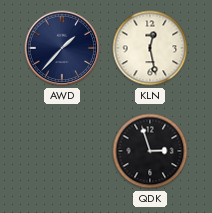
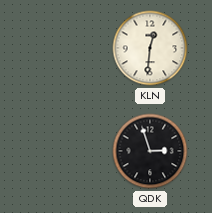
AWD: 1:37 -> none
KLN: 12:28 -> 12:31
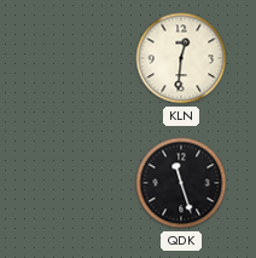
QDK: 2:57 -> 11:27
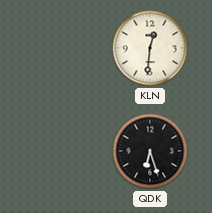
QDK: 11:27 -> 6:27
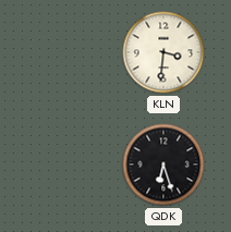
KLN: 12:31 -> 3:31
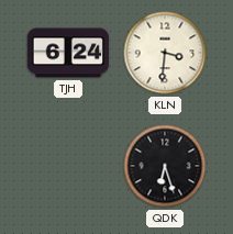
TJH: none -> 6:24
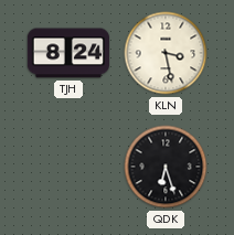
TJH: 6:24 -> 8:24
KLN: 3:31 -> 3:28
